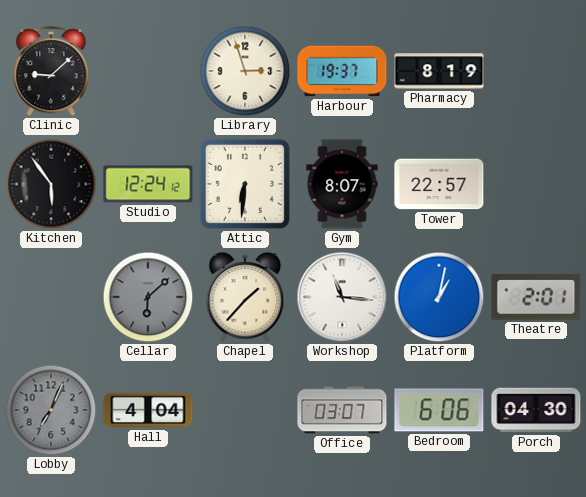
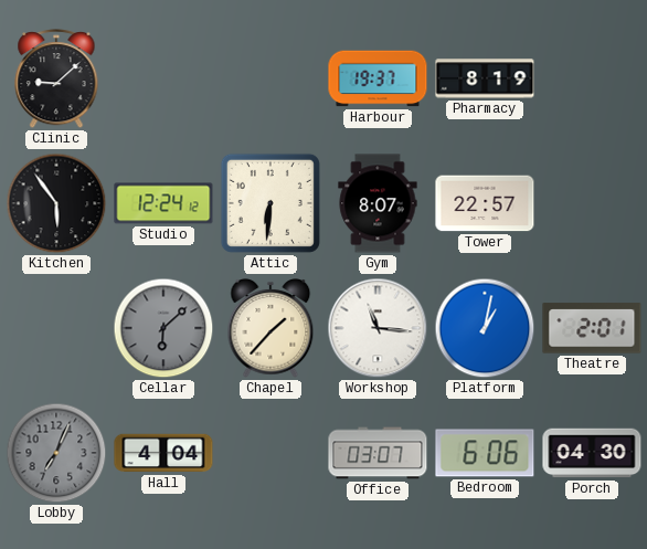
Library: 2:57 -> none
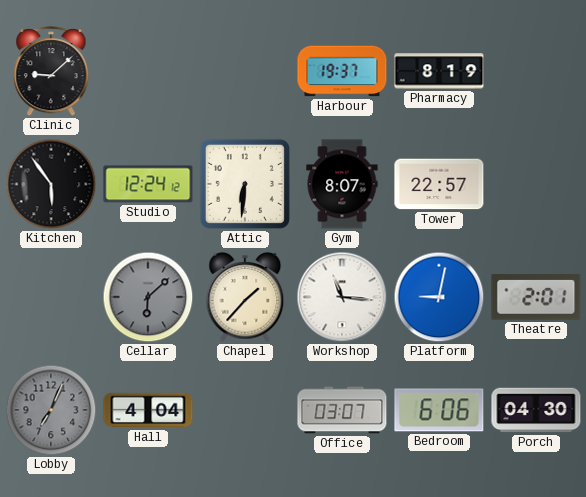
Platform: 1:02 -> 9:02
